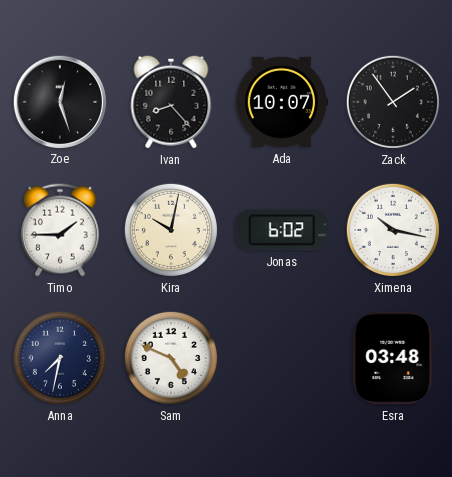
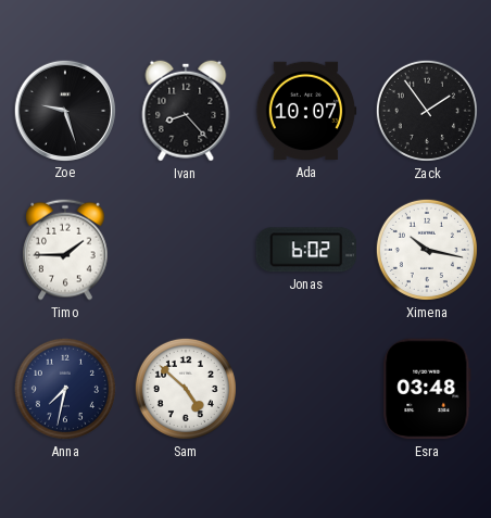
Zoe: 12:27 -> 9:27
Kira: 10:02 -> none
Sam: 4:49 -> 4:52
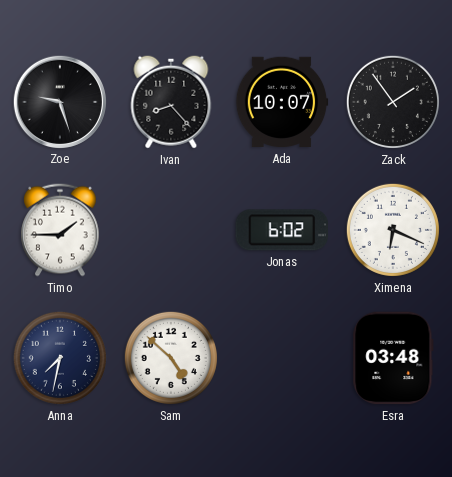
Ximena: 10:17 -> 6:19
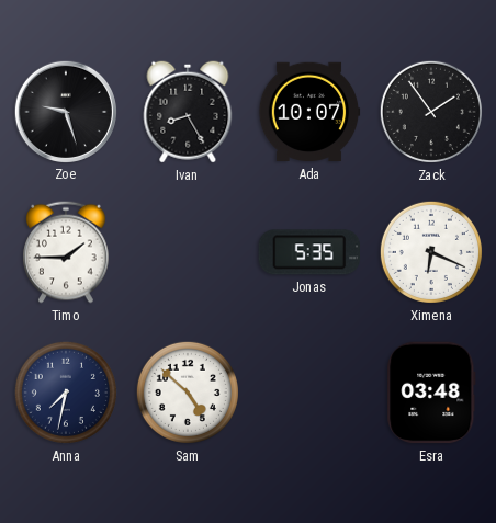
Ivan: 8:23 -> 8:25
Jonas: 6:02 -> 5:35
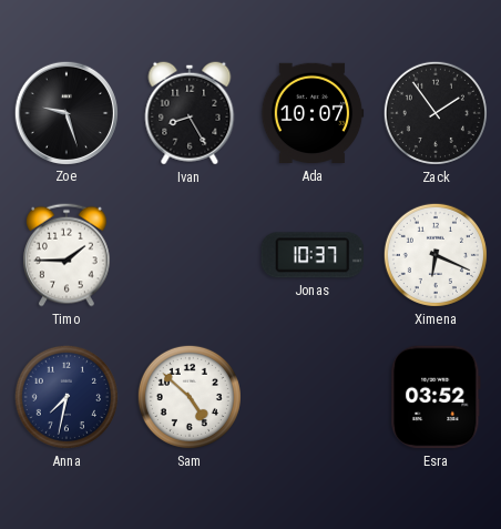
Jonas: 5:35 -> 10:37
Esra: 03:48 -> 03:52
